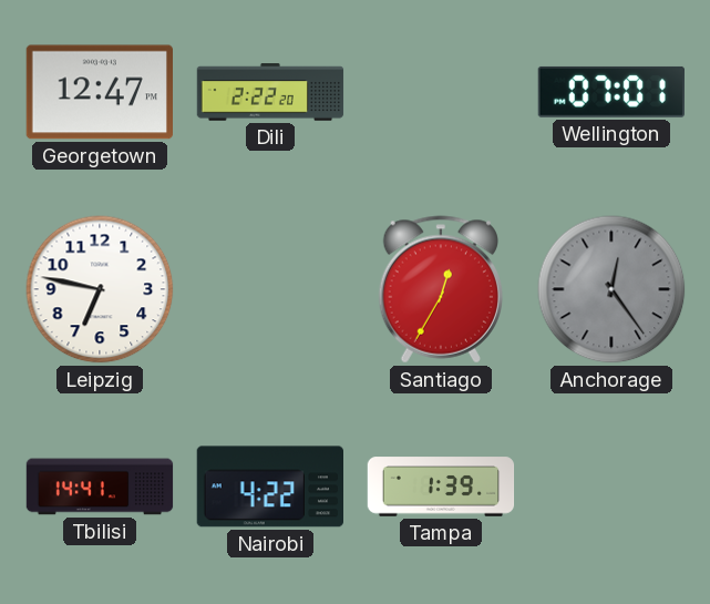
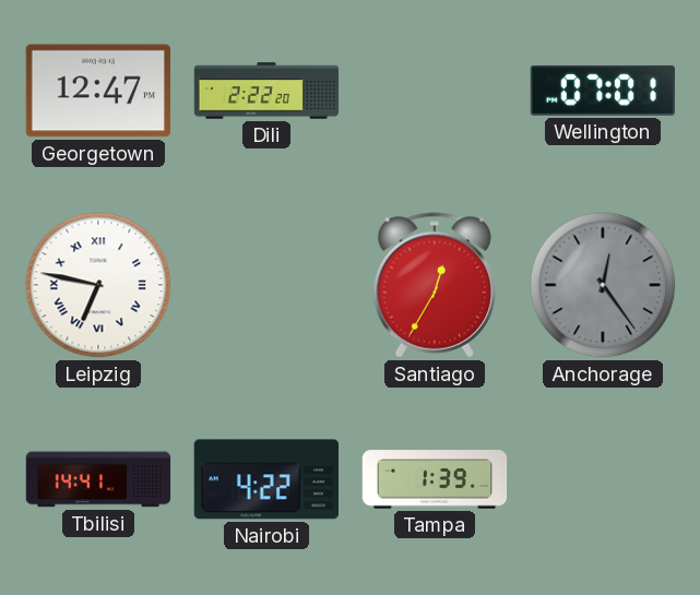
Leipzig numerals: Arabic -> Roman
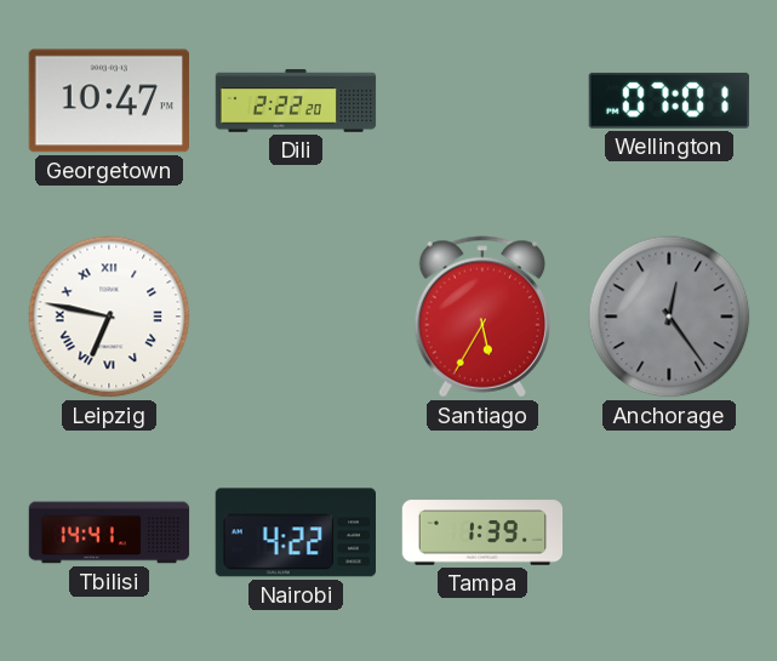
Georgetown: 12:47 -> 10:47
Santiago: 12:35 -> 5:35
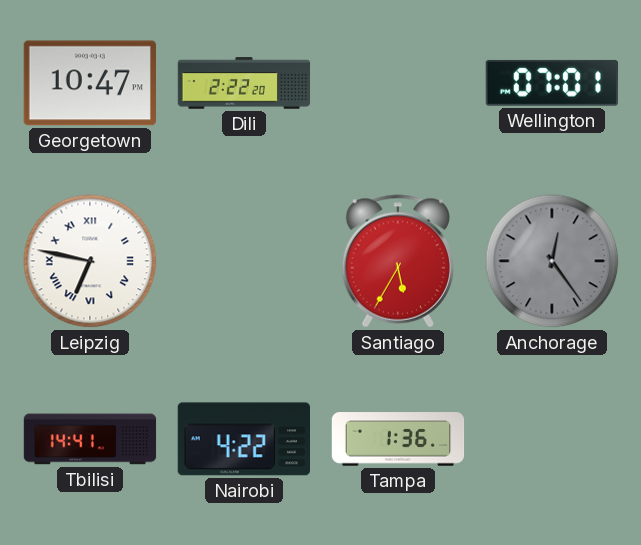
Tampa: 1:39 -> 1:36
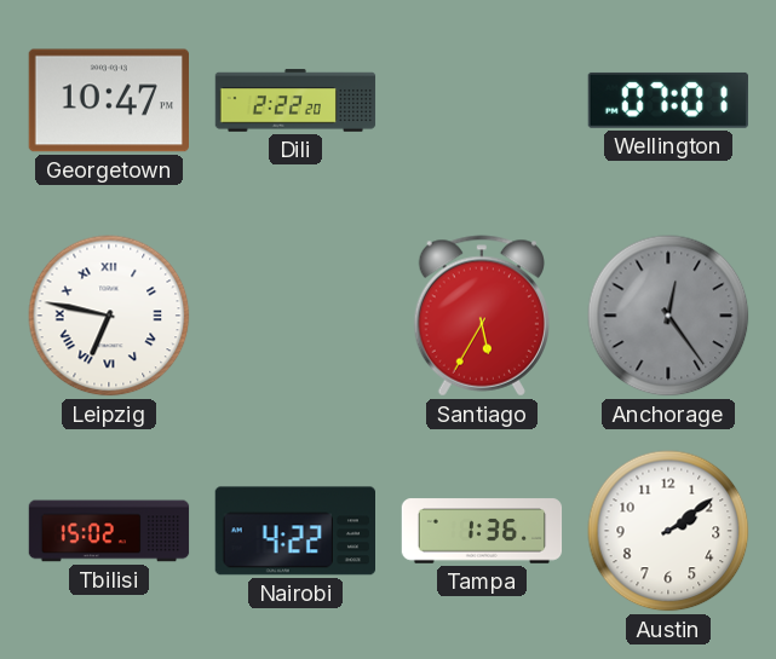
Tbilisi: 14:41 -> 15:02
Austin: none -> 2:09
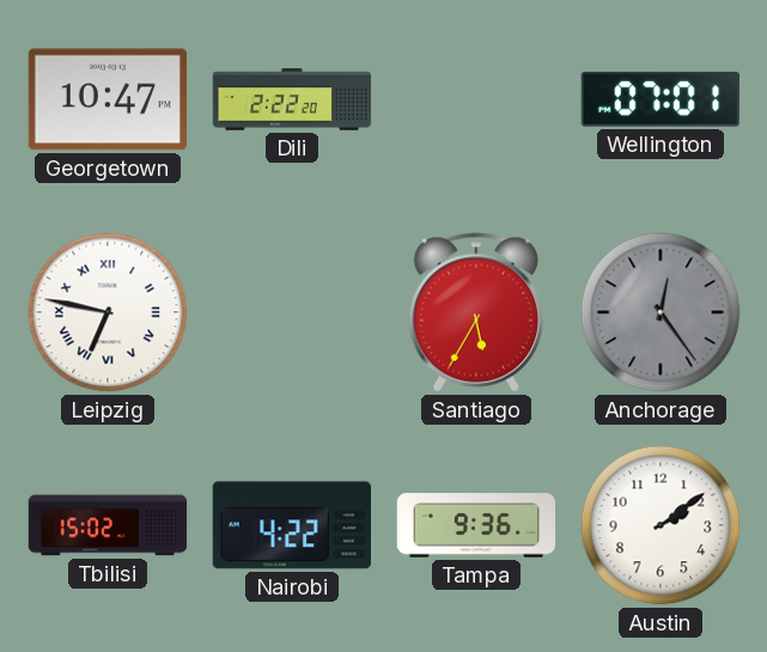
Tampa: 1:36 -> 9:36
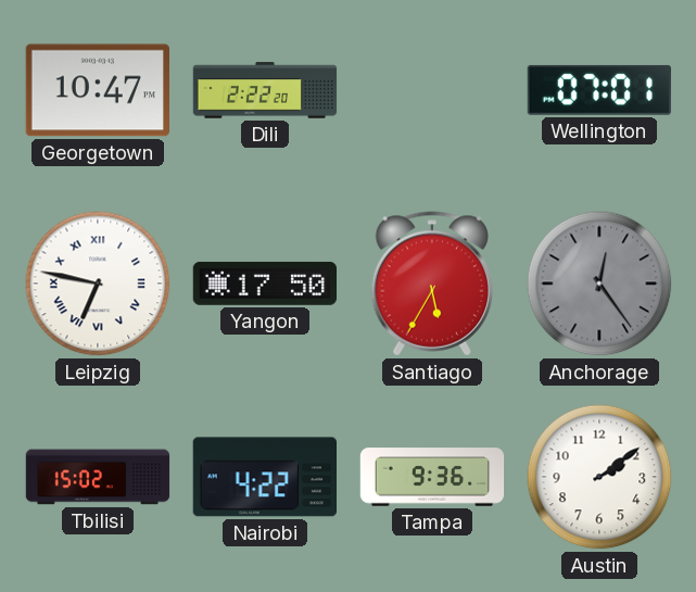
Yangon: none -> 17:50
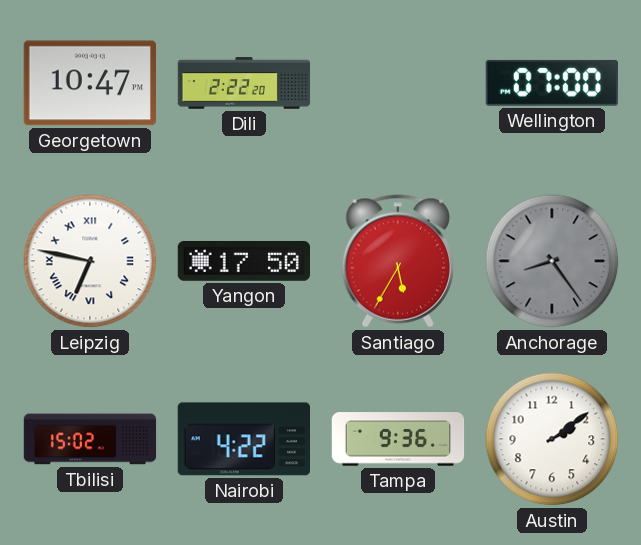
Wellington: 07:01 -> 07:00
Anchorage: 12:24 -> 8:24
